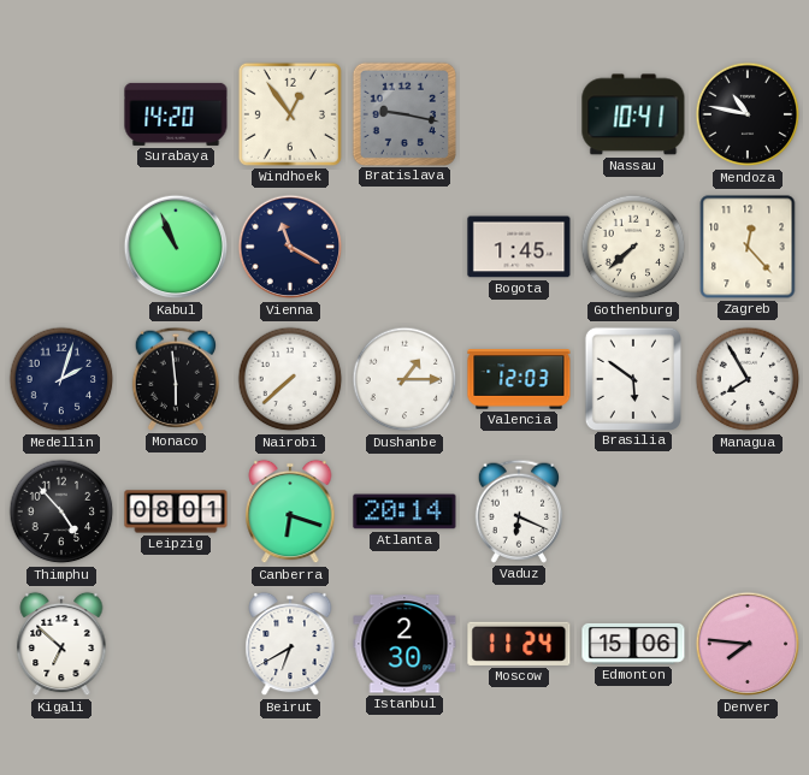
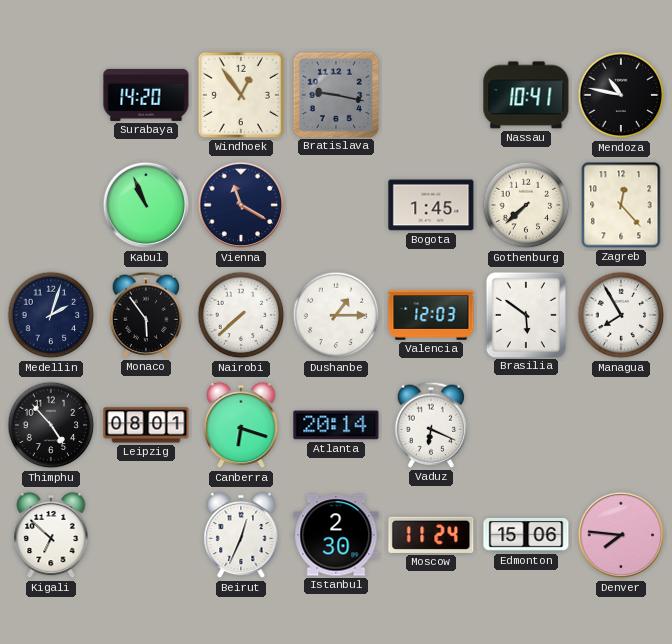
Monaco: 5:59 -> 5:54
Beirut: 6:40 -> 12:34
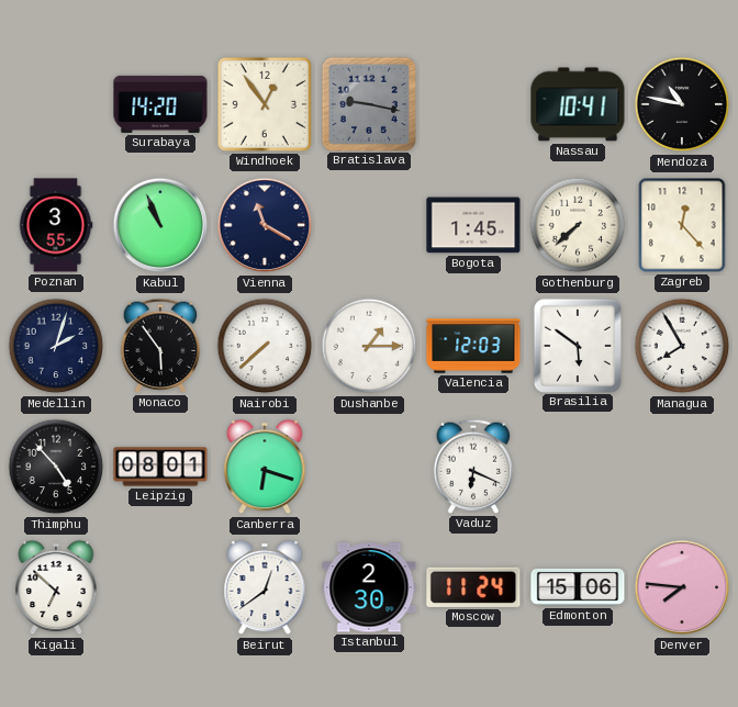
Poznan: none -> 3:55
Atlanta: 20:14 -> none
Beirut: 12:34 -> 12:39
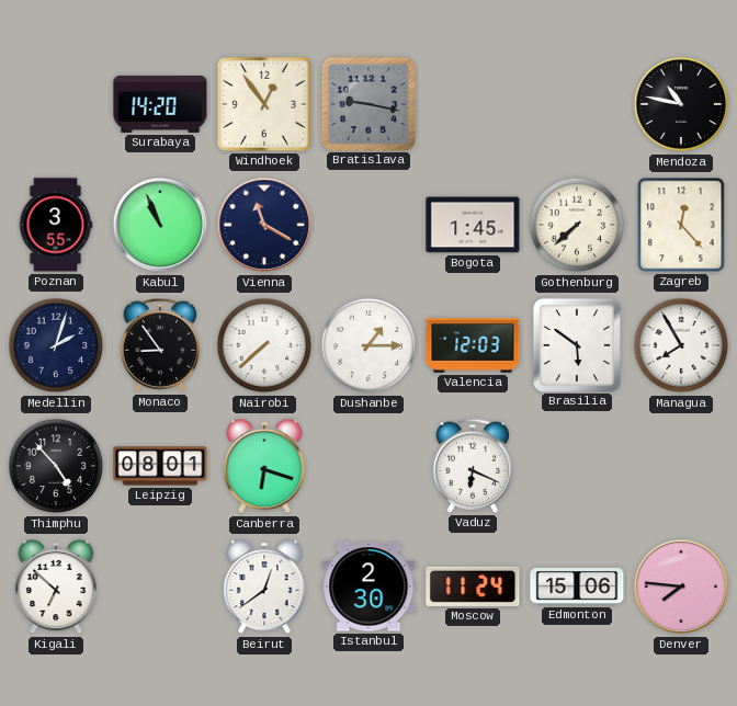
Nassau: 10:41 -> none
Monaco: 5:54 -> 8:54
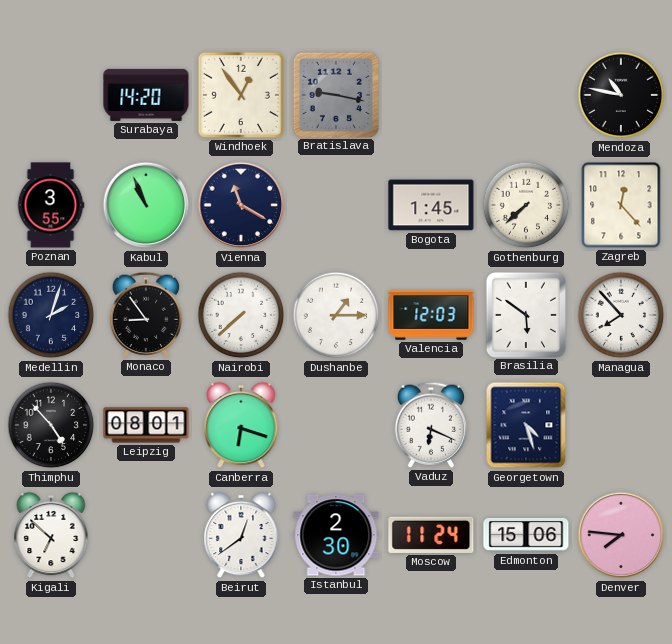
Managua: 7:55 -> 7:53
Georgetown: none -> 4:27
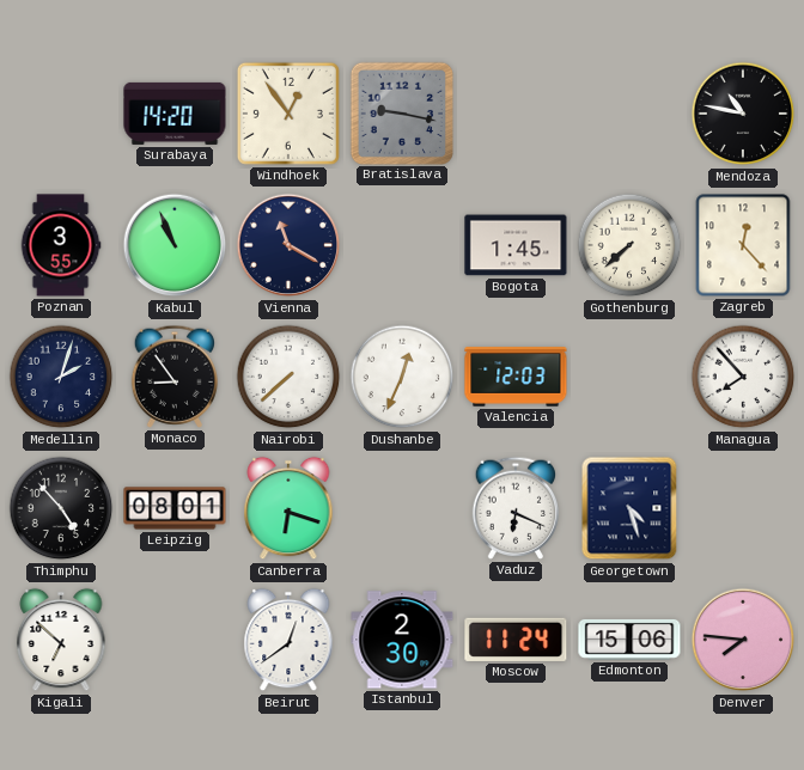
Dushanbe: 1:15 -> 12:34
Brasilia: 5:51 -> none
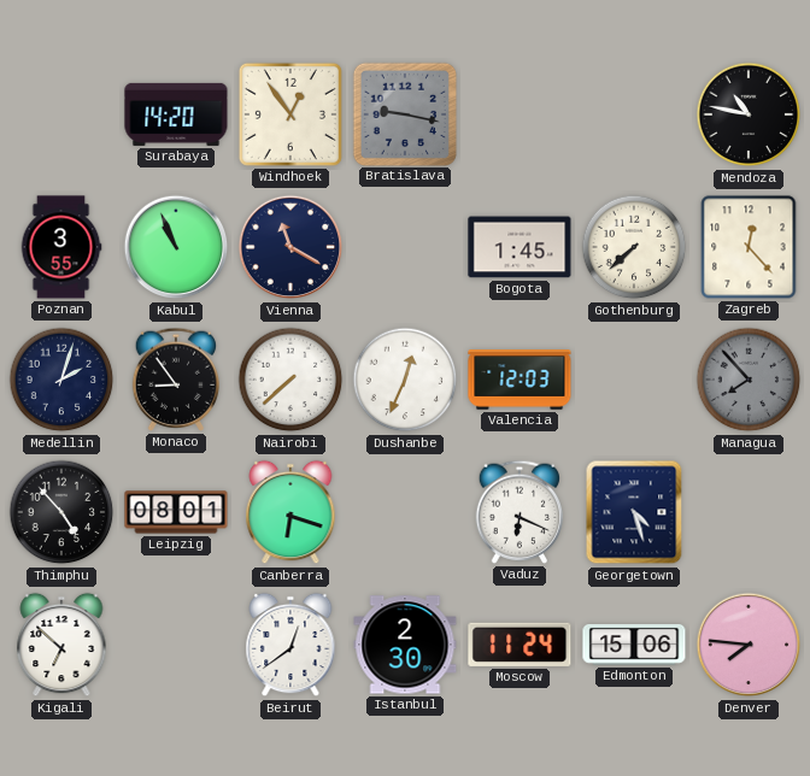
Managua dial: white -> grey
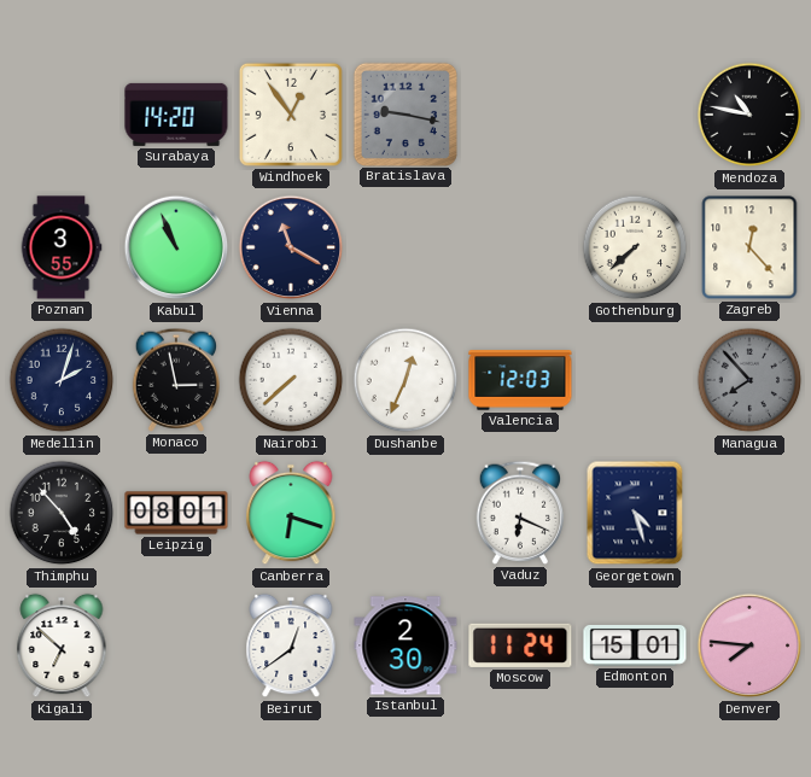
Bogota: 1:45 -> none
Monaco: 8:54 -> 2:58
Edmonton: 15:06 -> 15:01
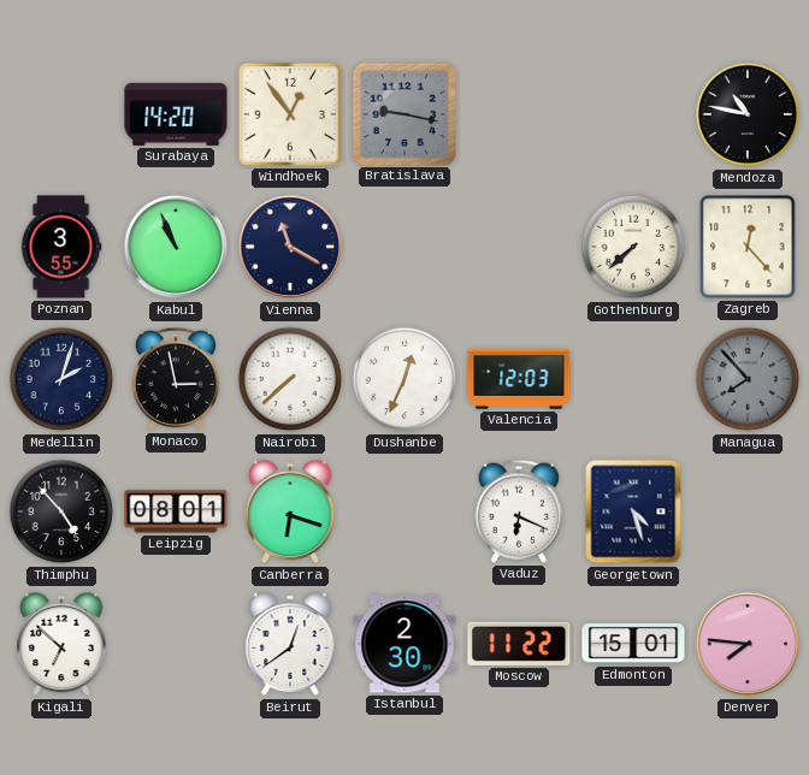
Moscow: 11:24 -> 11:22
